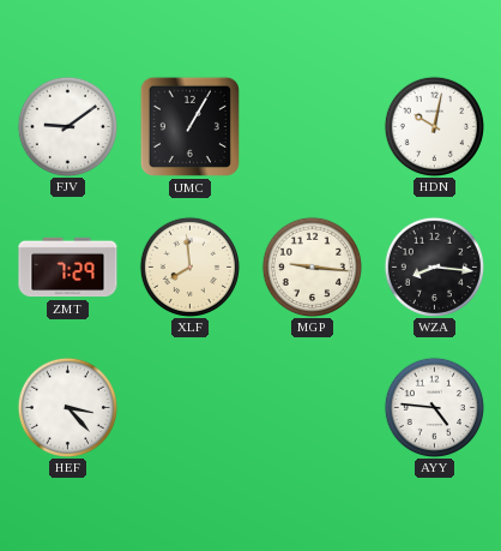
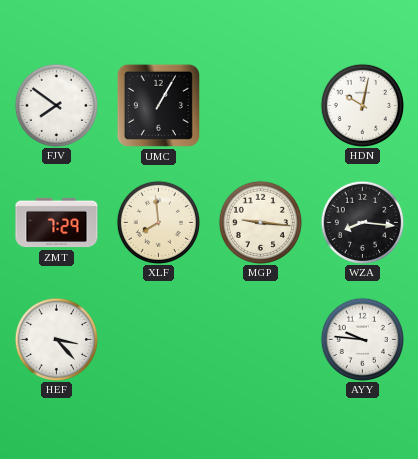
FJV: 9:09 -> 7:51
AYY: 4:46 -> 9:46
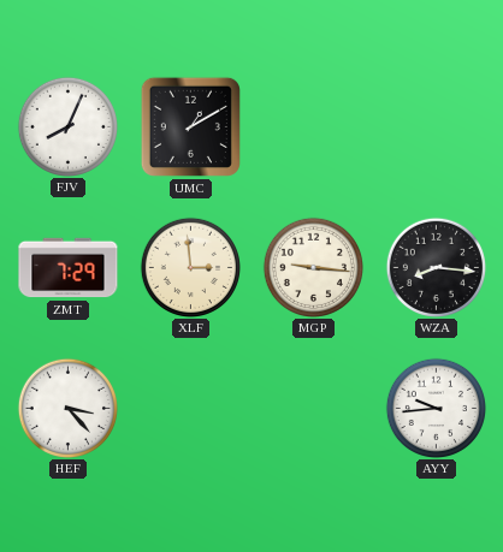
FJV: 7:51 -> 8:04
UMC: 1:05 -> 1:10
HDN: 10:02 -> none
XLF: 7:59 -> 2:59
AYY: 9:46 -> 9:44
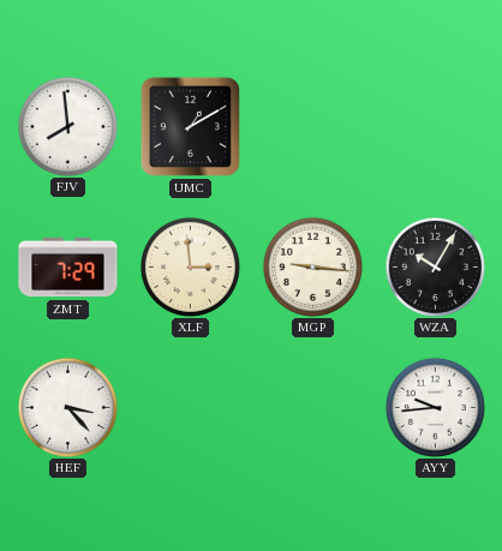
FJV: 8:04 -> 7:59
WZA: 8:16 -> 10:05
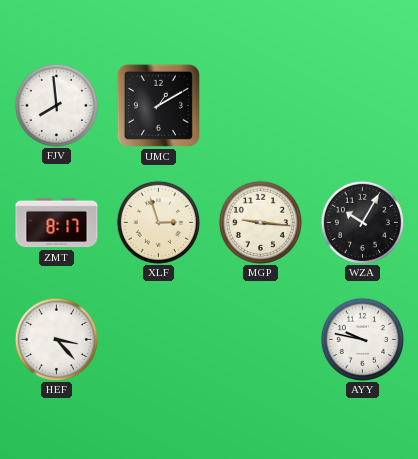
ZMT: 7:29 -> 8:17
XLF: 2:59 -> 2:57
AYY: 9:44 -> 9:47
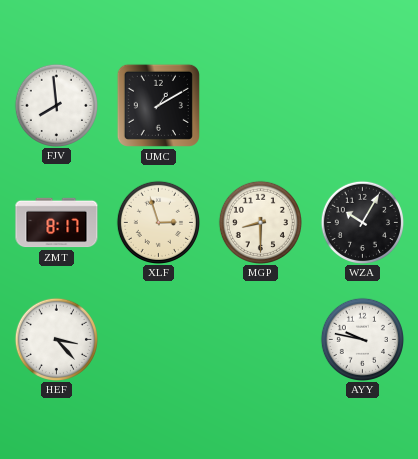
MGP: 9:16 -> 8:30
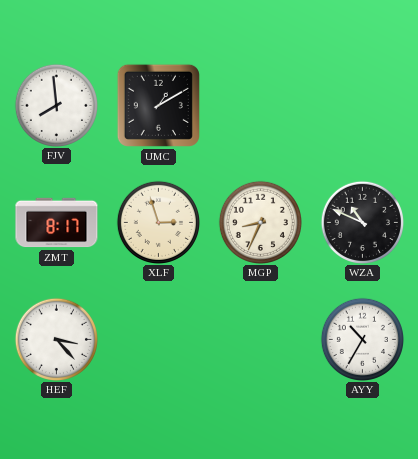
MGP: 8:30 -> 8:34
WZA: 10:05 -> 10:49
AYY: 9:47 -> 10:35
